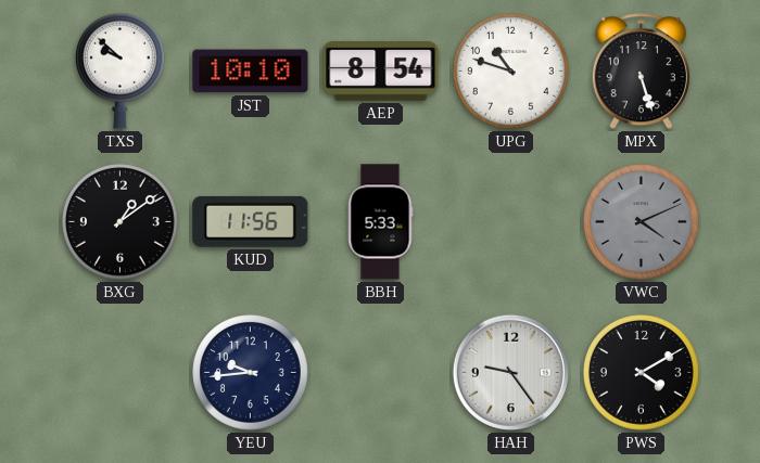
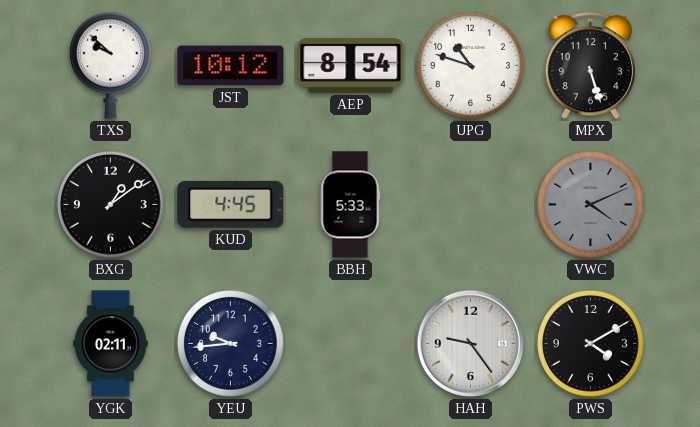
JST: 10:10 -> 10:12
KUD: 11:56 -> 4:45
YGK: none -> 02:11
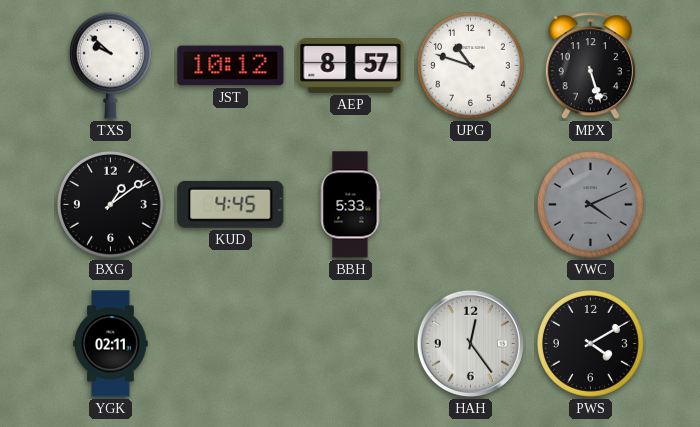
AEP: 8:54 -> 8:57
YEU: 9:44 -> none
HAH: 9:24 -> 12:24
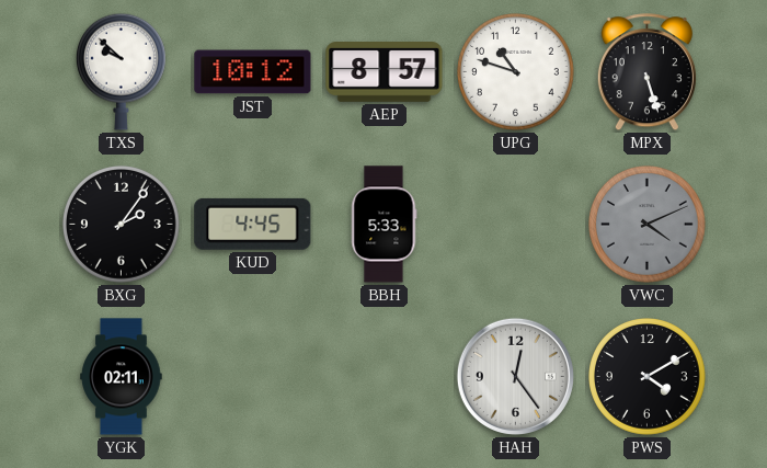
BXG: 1:09 -> 2:06
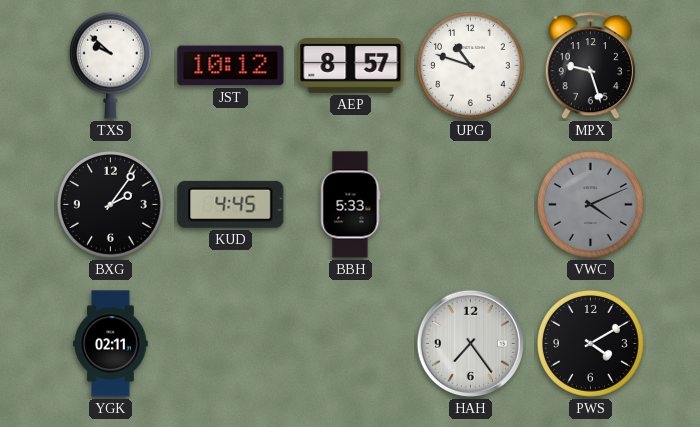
MPX: 5:27 -> 9:27
HAH: 12:24 -> 7:24
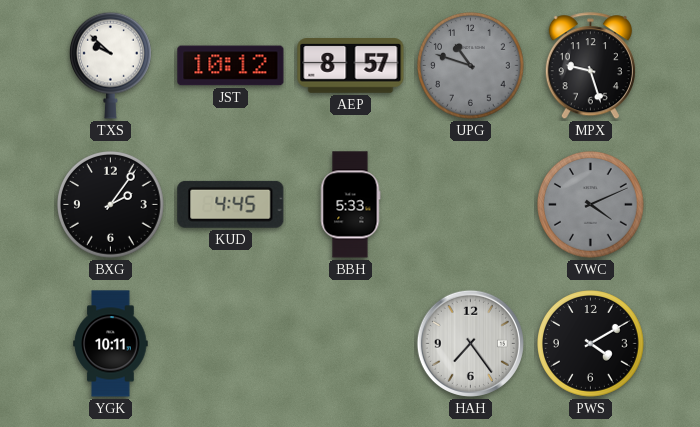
UPG dial: white -> grey
YGK: 02:11 -> 10:11
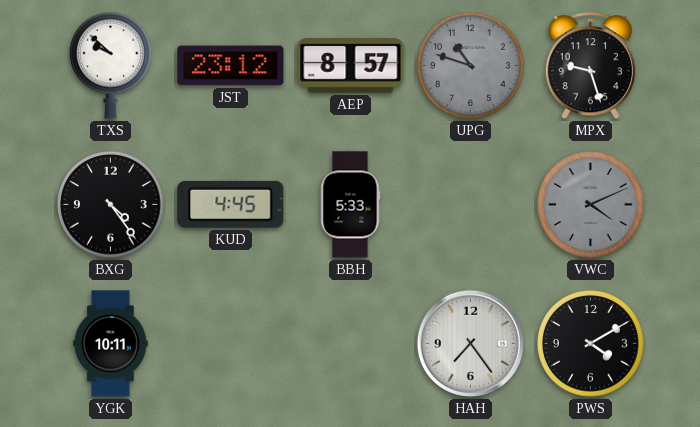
JST: 10:12 -> 23:12
BXG: 2:06 -> 4:24
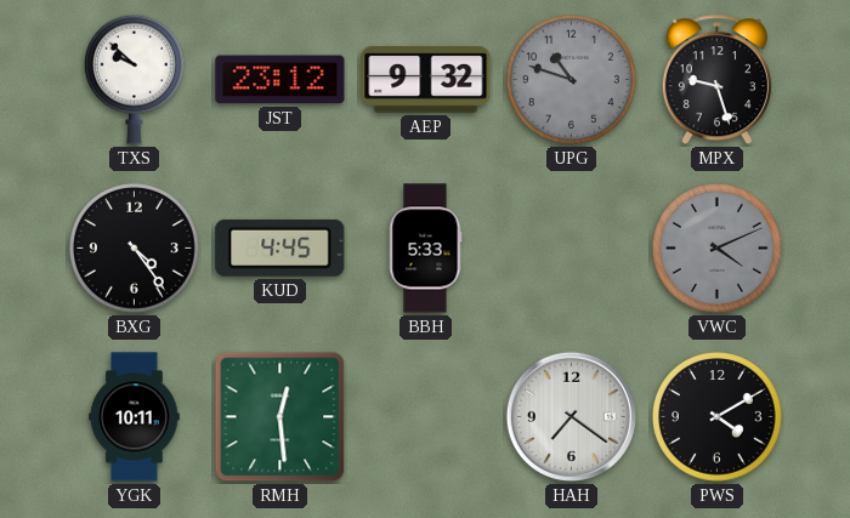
AEP: 8:57 -> 9:32
RMH: none -> 12:29
HAH: 7:24 -> 7:21
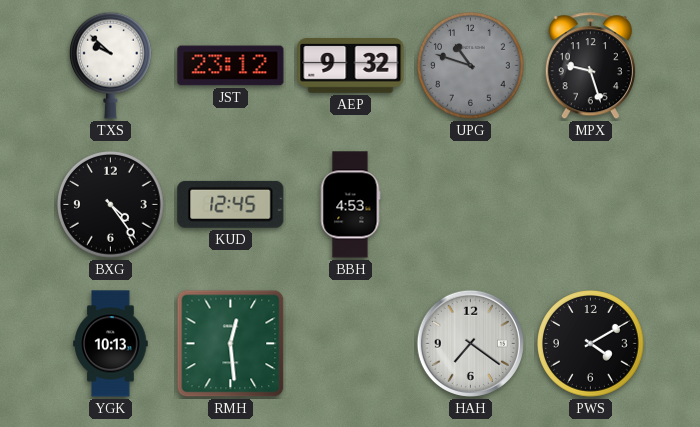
KUD: 4:45 -> 12:45
BBH: 5:33 -> 4:53
VWC: 4:11 -> none
YGK: 10:11 -> 10:13
